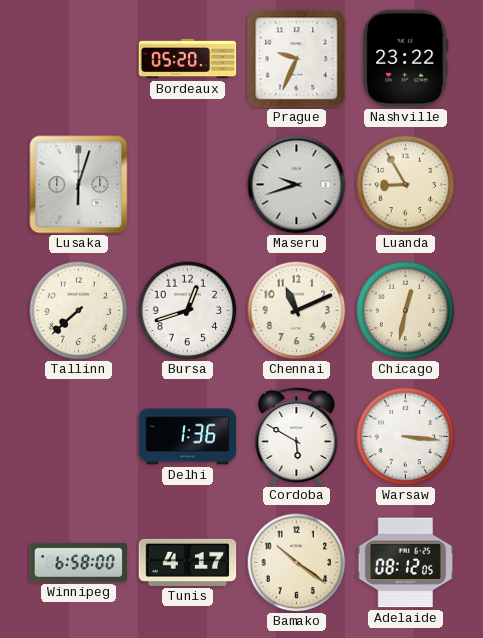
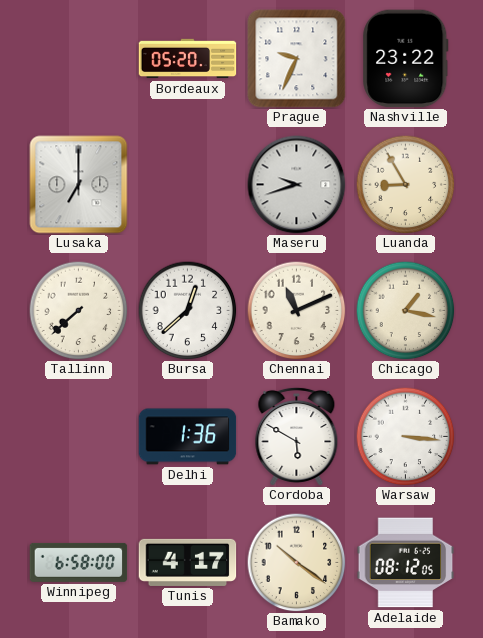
Lusaka: 6:03 -> 7:00
Bursa: 12:42 -> 12:38
Chicago: 12:32 -> 1:17
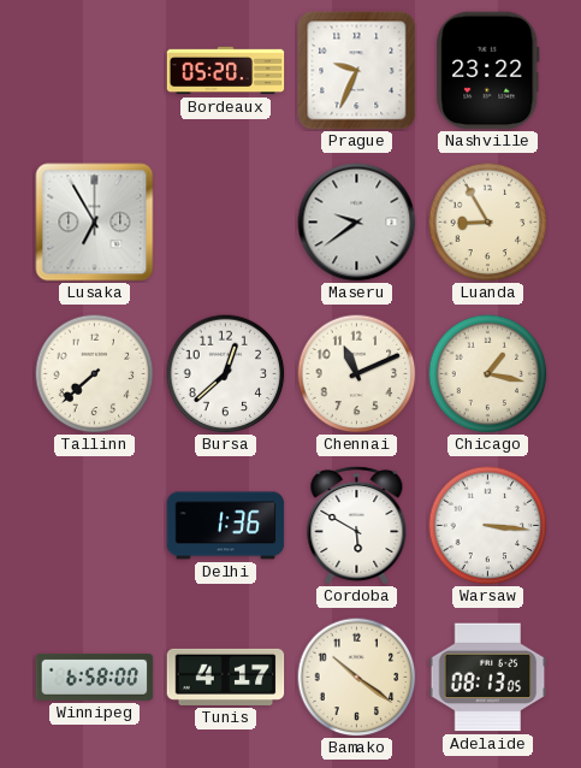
Lusaka: 7:00 -> 6:55
Maseru: 9:42 -> 9:39
Adelaide: 08:12 -> 08:13
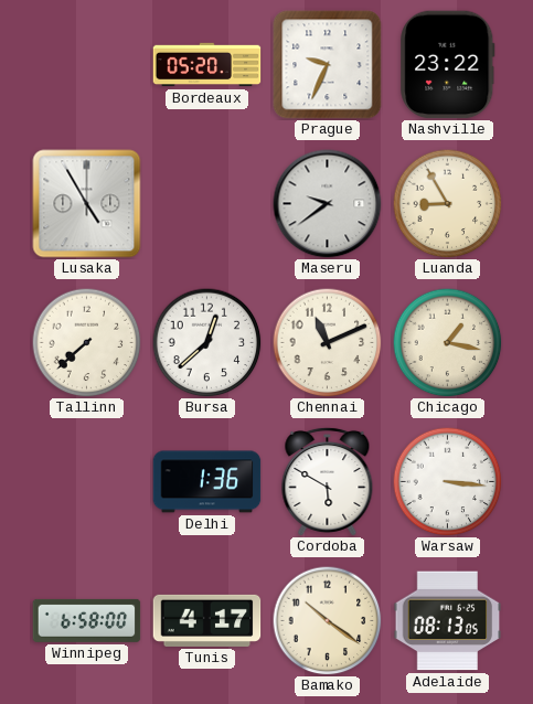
Lusaka: 6:55 -> 4:55
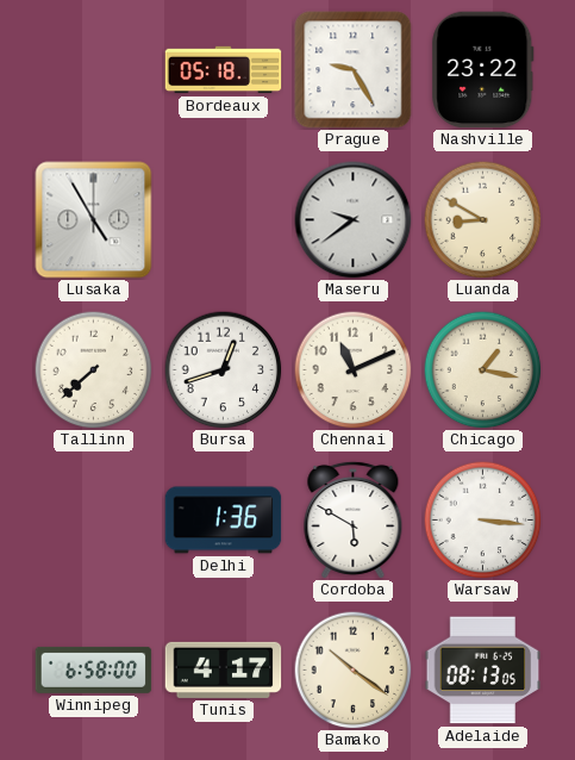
Bordeaux: 05:20 -> 05:18
Prague: 9:34 -> 9:25
Luanda: 8:55 -> 8:50
Bursa: 12:38 -> 12:42
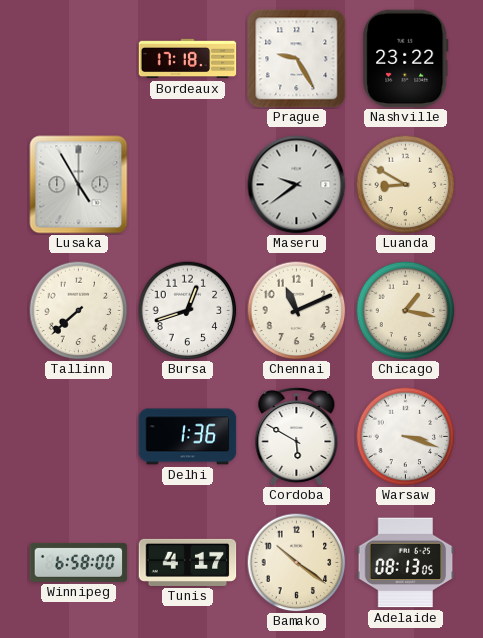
Bordeaux: 05:18 -> 17:18
Warsaw: 3:16 -> 3:18
